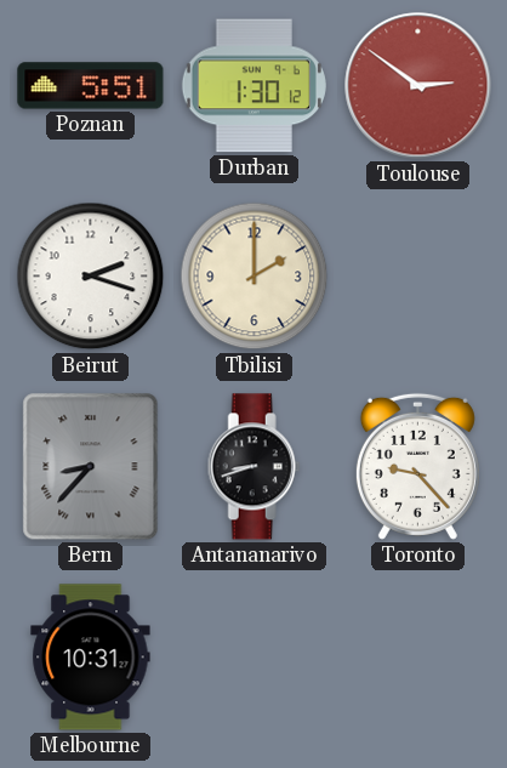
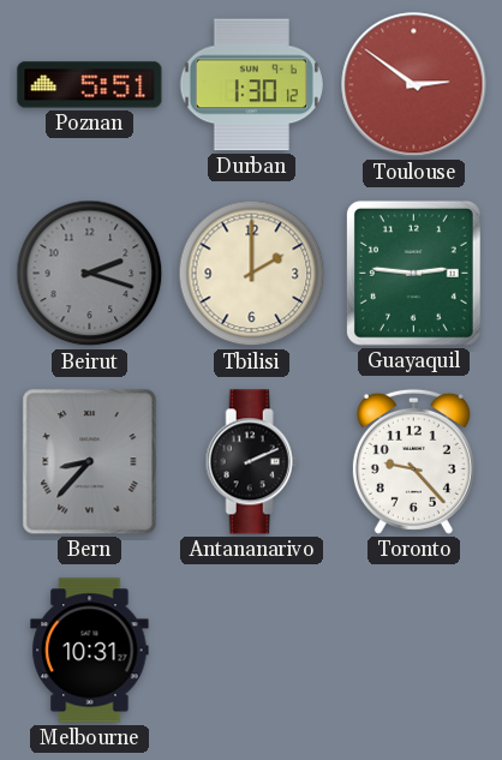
Beirut dial: white -> grey
Guayaquil: none -> 2:46
Antananarivo: 8:42 -> 2:11
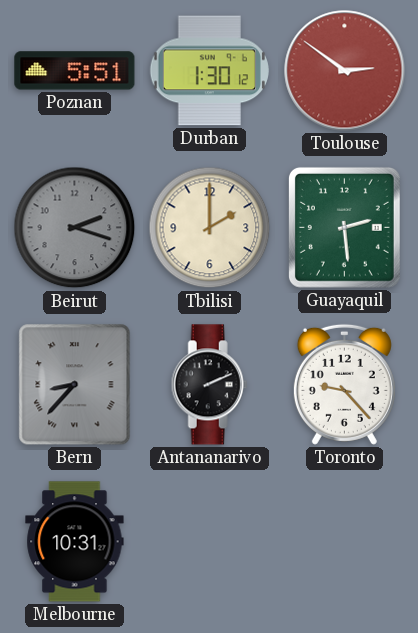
Guayaquil: 2:46 -> 2:29
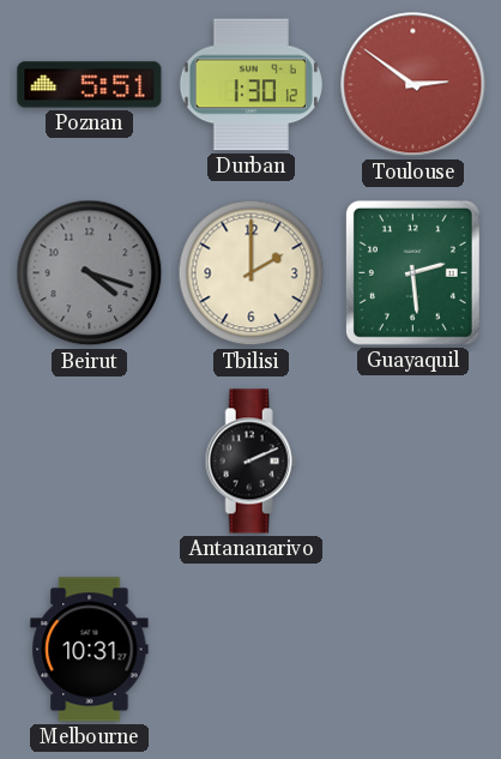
Beirut: 2:18 -> 4:18
Bern: 8:37 -> none
Toronto: 9:23 -> none
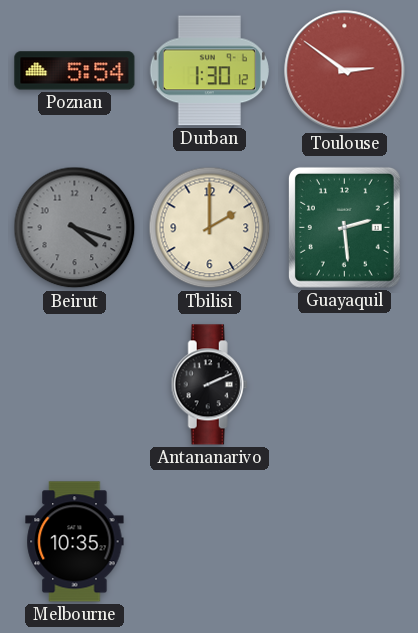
Poznan: 5:51 -> 5:54
Melbourne: 10:31 -> 10:35
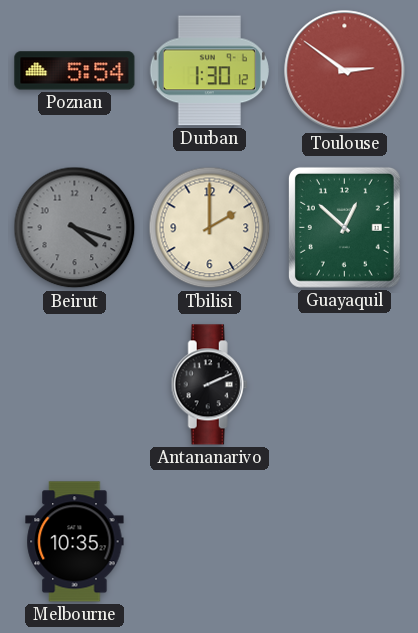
Guayaquil: 2:29 -> 12:52
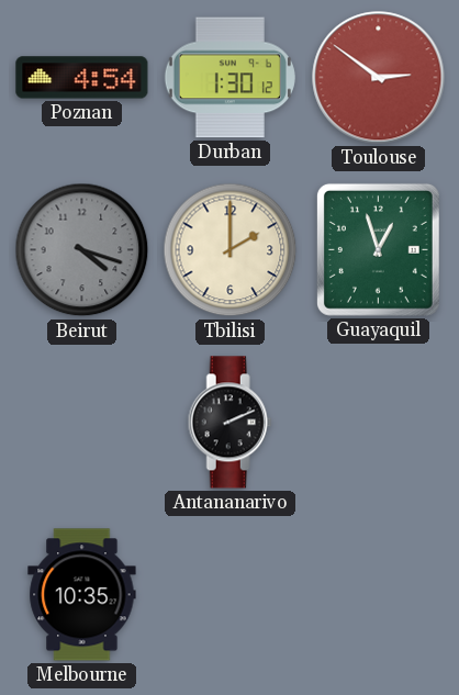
Poznan: 5:54 -> 4:54
Guayaquil: 12:52 -> 12:57
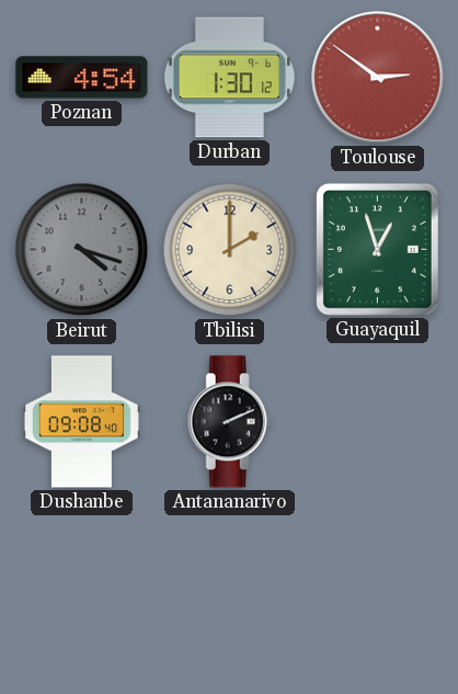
Dushanbe: none -> 09:08
Melbourne: 10:35 -> none
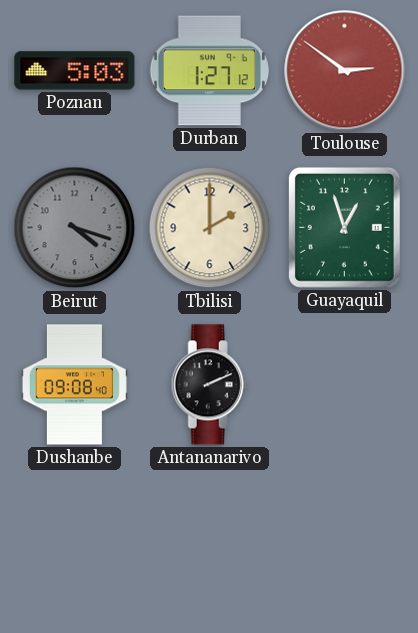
Poznan: 4:54 -> 5:03
Durban: 1:30 -> 1:27
